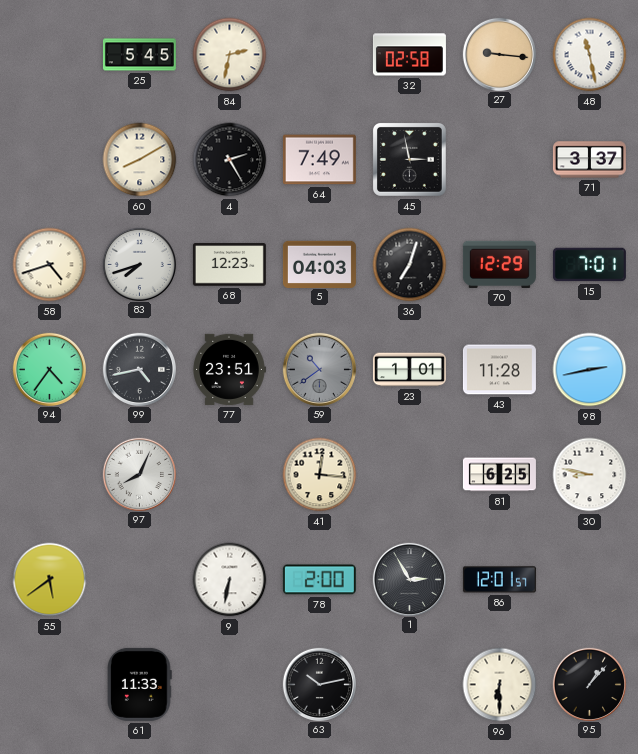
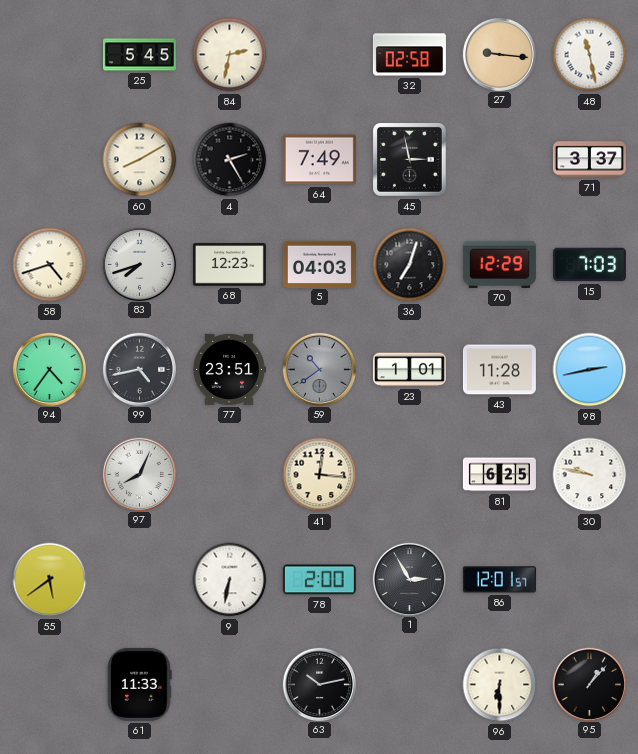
15: 7:01 -> 7:03
30: 8:47 -> 9:47
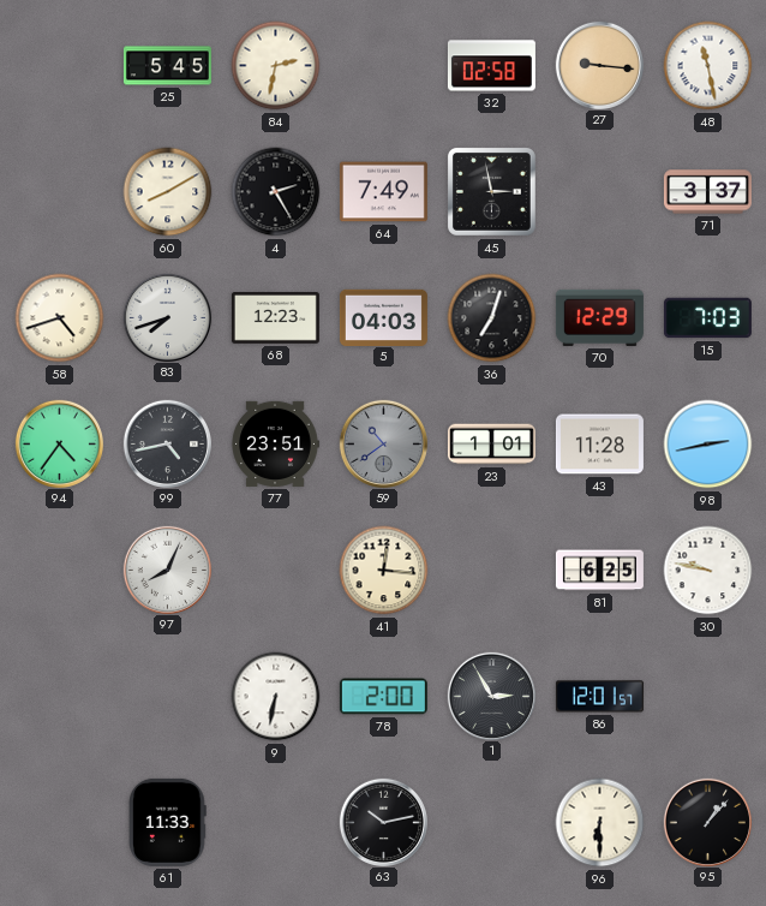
55: 5:39 -> none
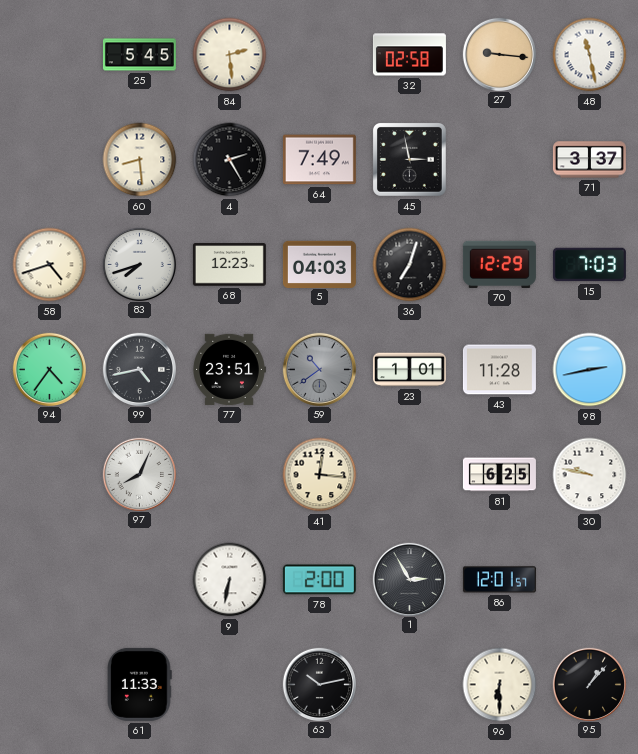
84: 2:32 -> 2:29
60: 8:10 -> 8:29
